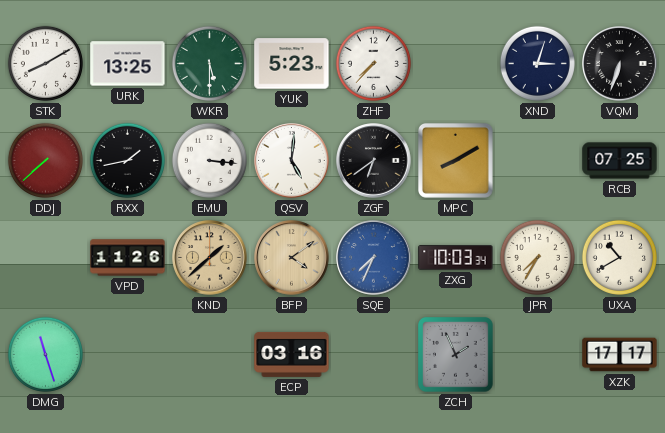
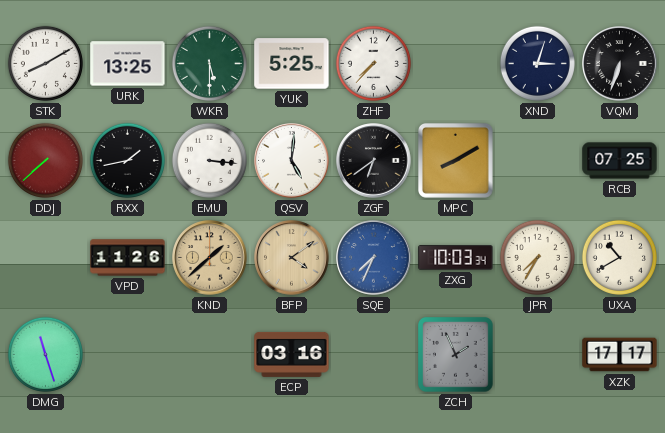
YUK: 5:23 -> 5:25
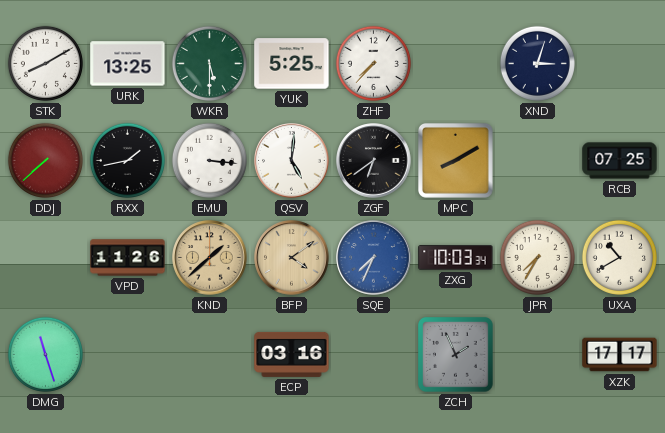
VQM: 6:33 -> none
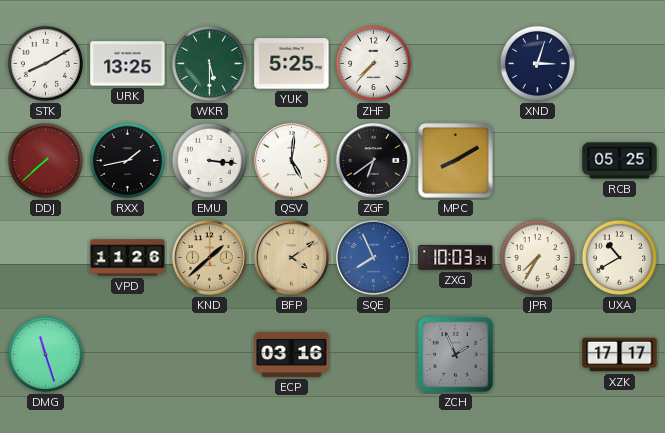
RCB: 07:25 -> 05:25
SQE: 7:34 -> 7:56
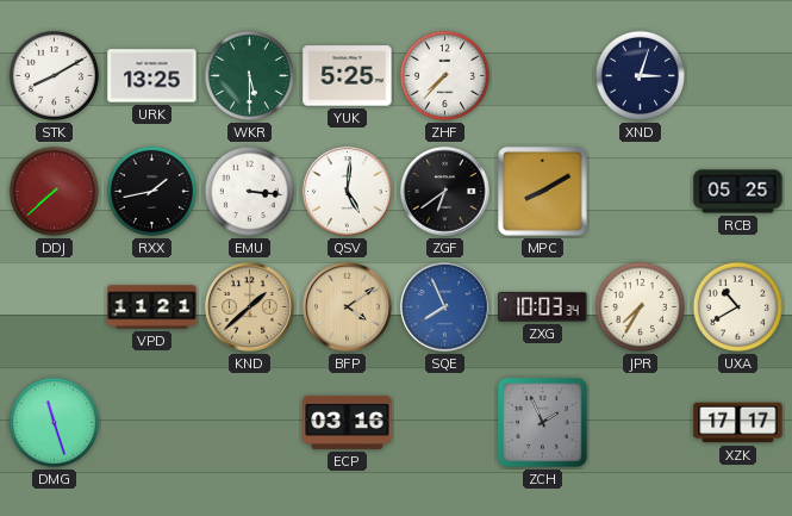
VPD: 11:26 -> 11:21
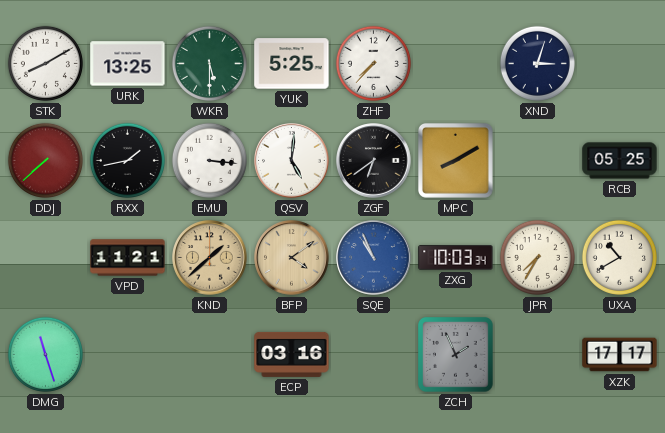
SQE: 7:56 -> 10:56
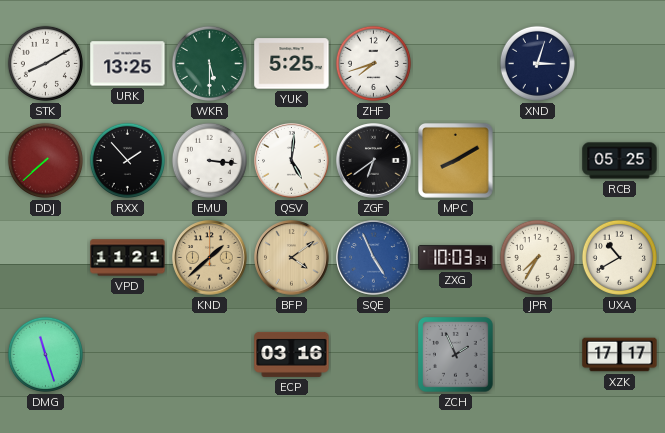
ZHF: 7:37 -> 7:42
RXX: 1:43 -> 1:53
SQE: 10:56 -> 4:56
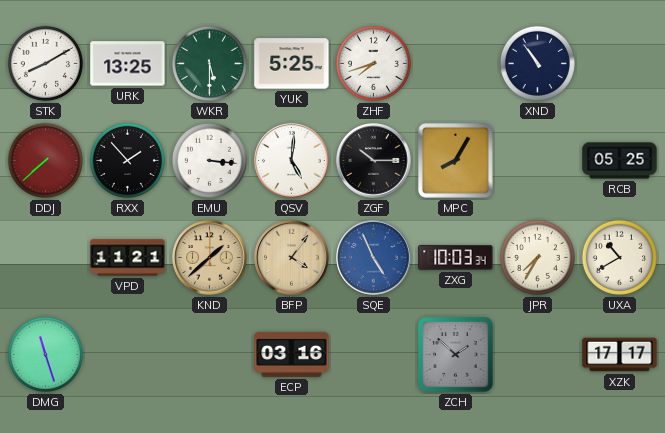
XND: 3:03 -> 10:54
ZGF: 6:39 -> 10:15
MPC: 8:10 -> 8:05
BFP: 4:09 -> 4:06
ZCH: 1:56 -> 1:52
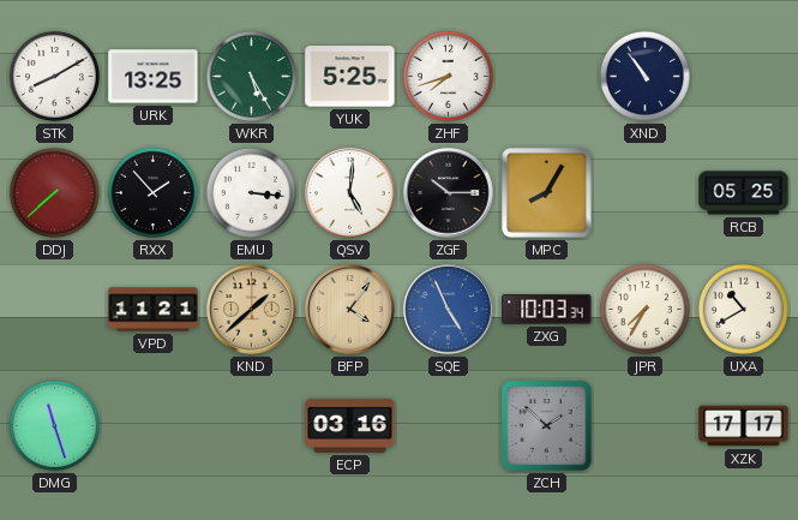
WKR: 5:30 -> 5:25
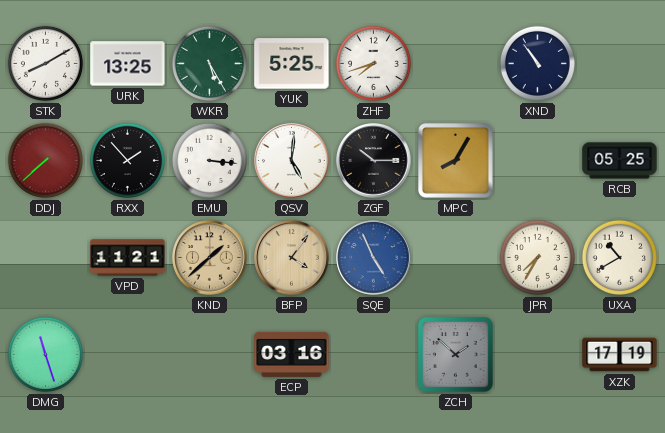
ZXG: 10:03 -> none
XZK: 17:17 -> 17:19
